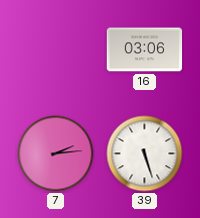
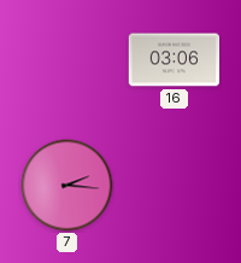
7: 2:14 -> 2:16
39: 5:27 -> none
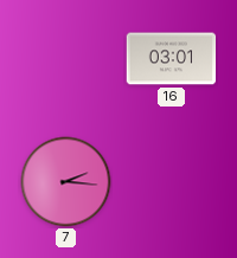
16: 03:06 -> 03:01
